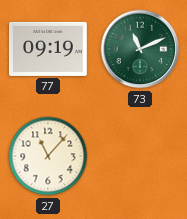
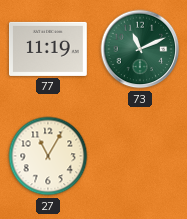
77: 09:19 -> 11:19
27: 11:07 -> 11:05
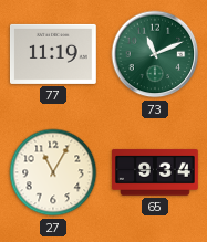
65: none -> 9:34
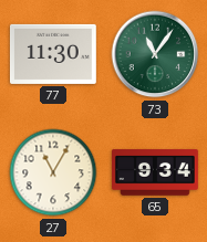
77: 11:19 -> 11:30
73: 11:11 -> 11:06
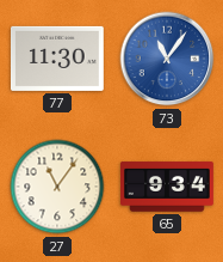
73 dial: green -> blue
27: 11:05 -> 11:06
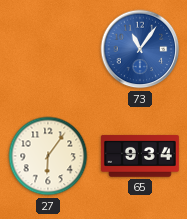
77: 11:30 -> none
27: 11:06 -> 6:06
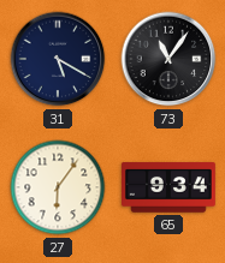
31: none -> 5:20
73 dial: blue -> black
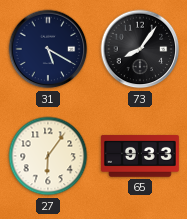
73: 11:06 -> 8:06
65: 9:34 -> 9:33
